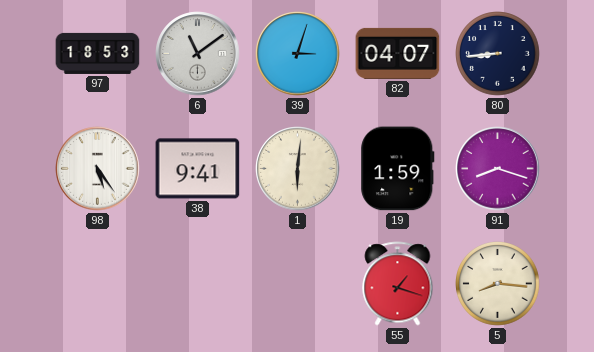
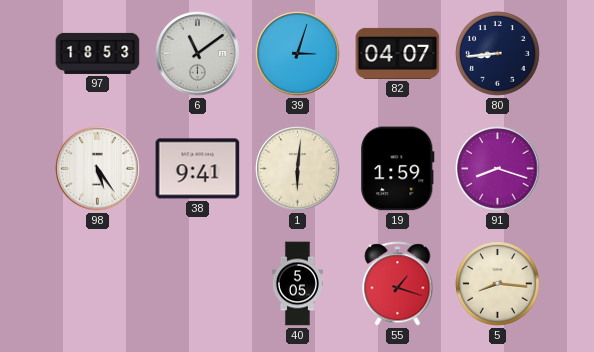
40: none -> 5:05
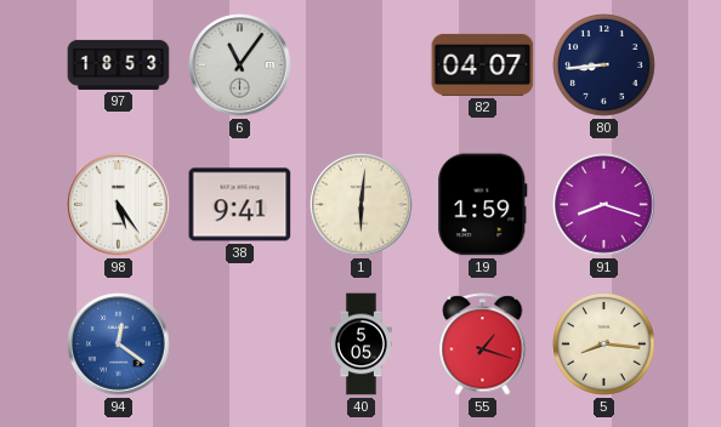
6: 11:09 -> 11:06
39: 3:03 -> none
94: none -> 12:21
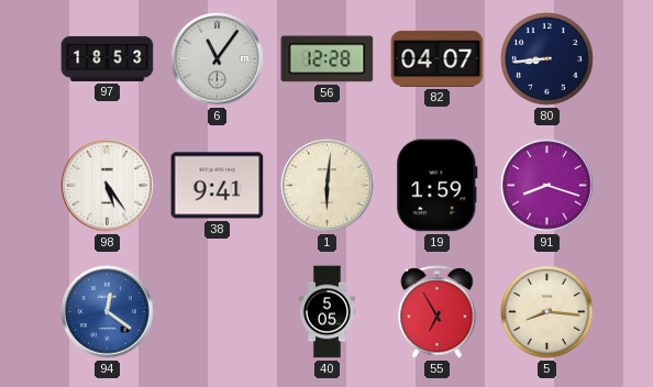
56: none -> 12:28
55: 1:18 -> 6:55
